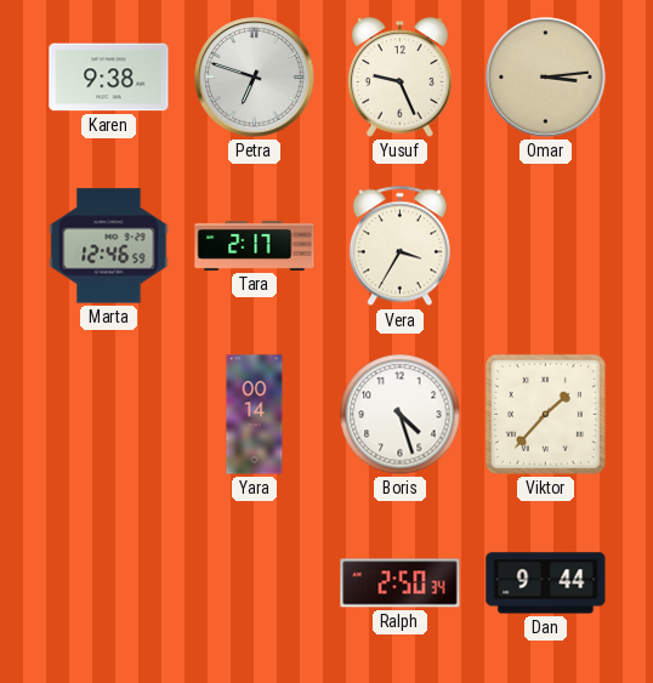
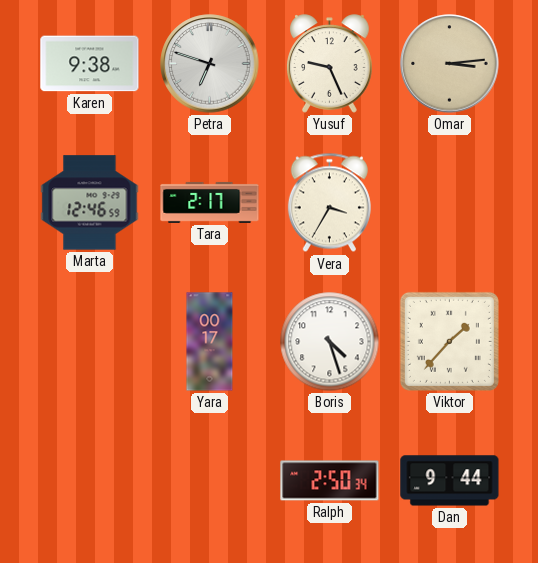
Yara: 00:14 -> 00:17
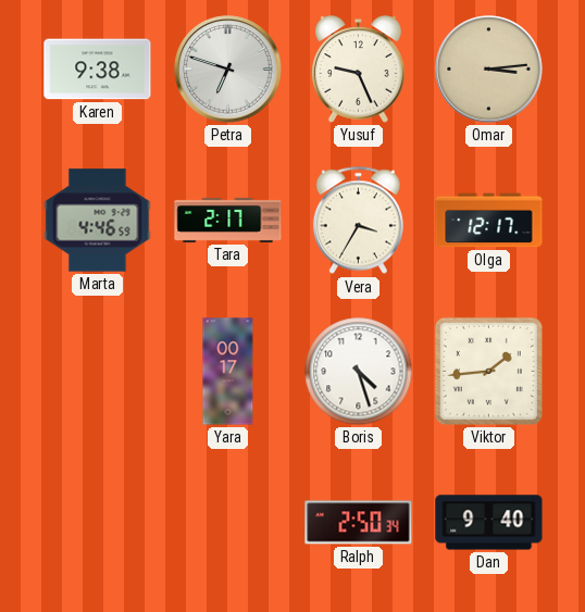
Marta: 12:46 -> 4:46
Olga: none -> 12:17
Viktor: 1:37 -> 1:44
Dan: 9:44 -> 9:40
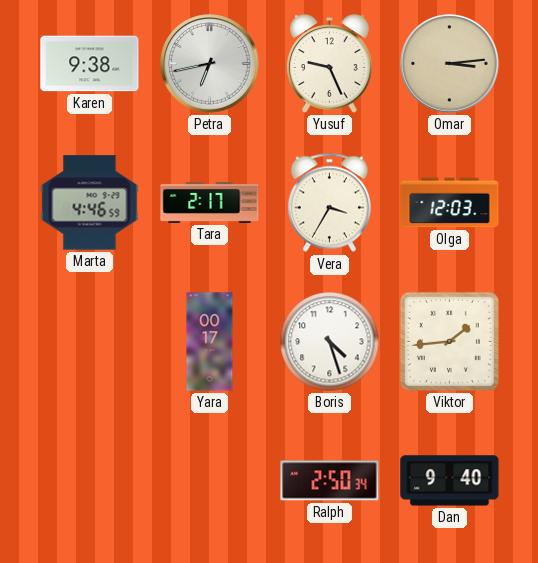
Petra: 6:48 -> 6:43
Olga: 12:17 -> 12:03
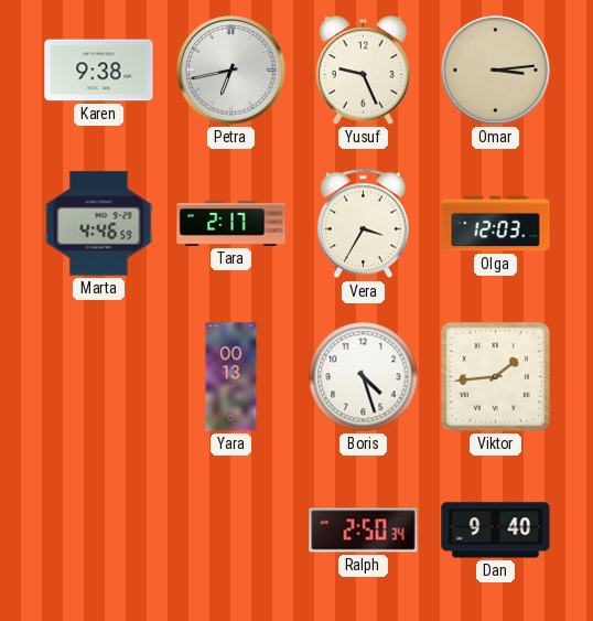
Yara: 00:17 -> 00:13
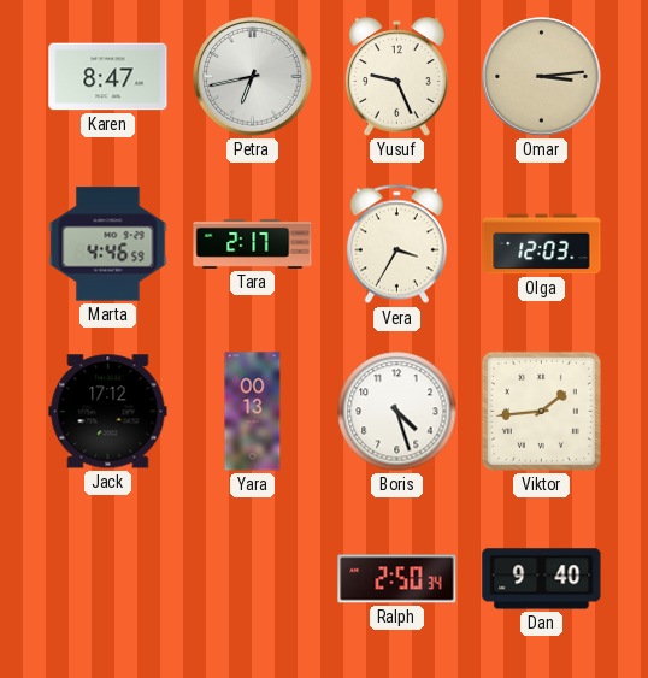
Karen: 9:38 -> 8:47
Jack: none -> 17:12
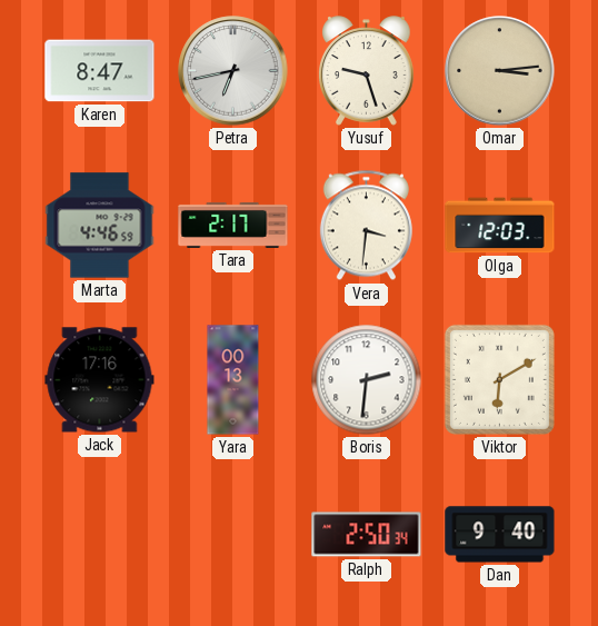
Yusuf: 9:26 -> 9:27
Vera: 3:35 -> 3:31
Jack: 17:12 -> 17:16
Boris: 4:27 -> 2:31
Viktor: 1:44 -> 6:10
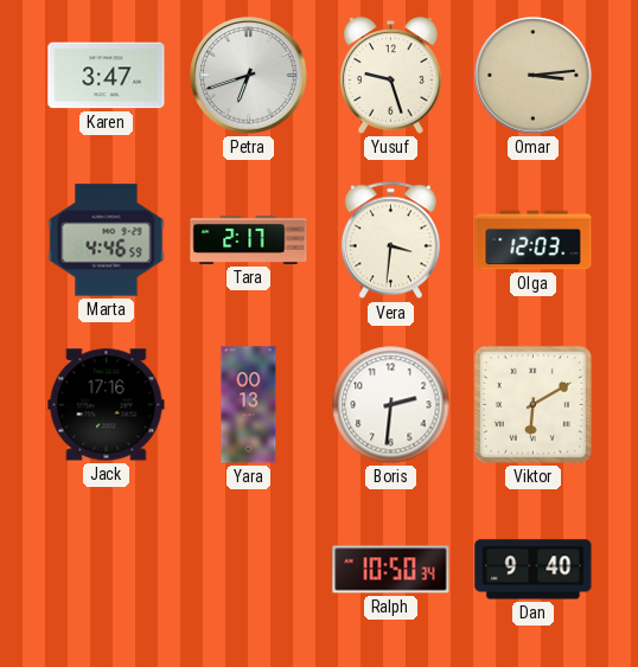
Karen: 8:47 -> 3:47
Petra: 6:43 -> 6:42
Ralph: 2:50 -> 10:50
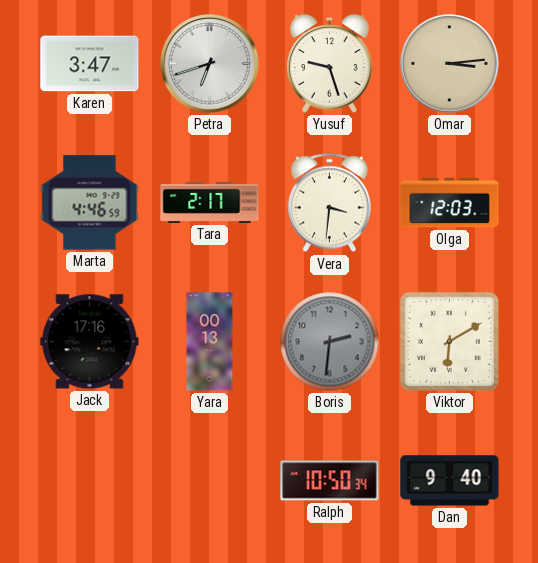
Boris dial: white -> grey
